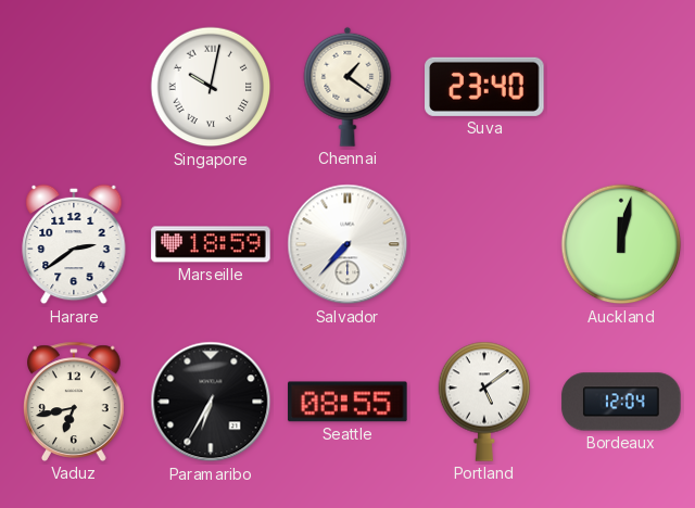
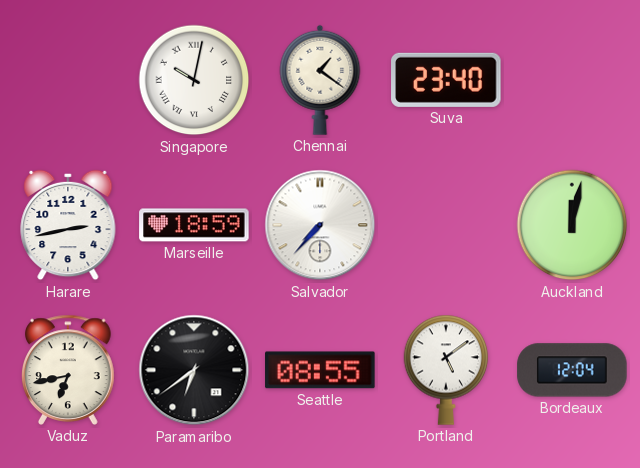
Harare: 2:39 -> 2:43
Paramaribo: 6:35 -> 6:39
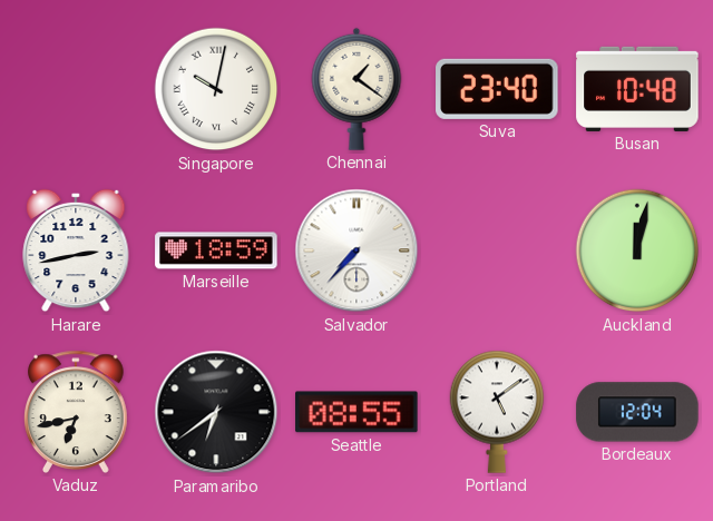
Busan: none -> 10:48
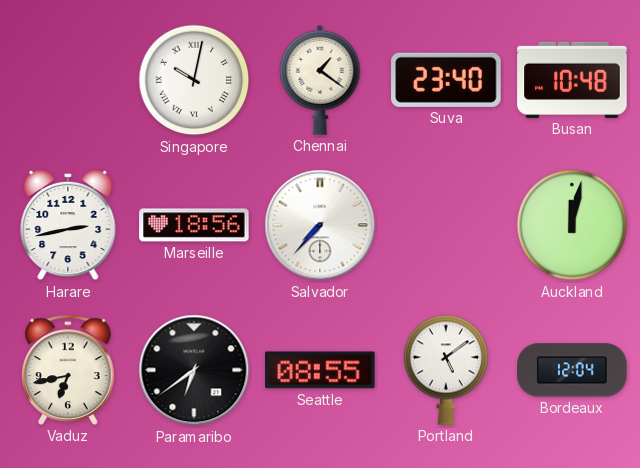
Marseille: 18:59 -> 18:56
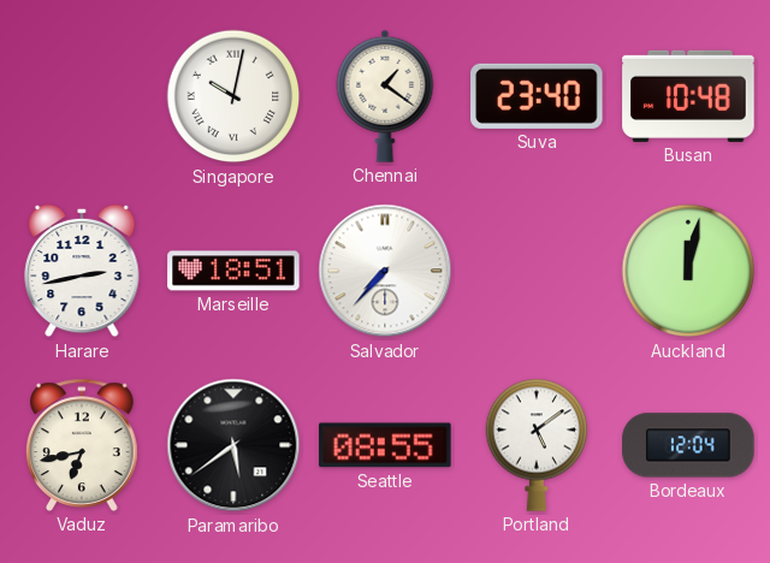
Marseille: 18:56 -> 18:51
Paramaribo: 6:39 -> 5:39
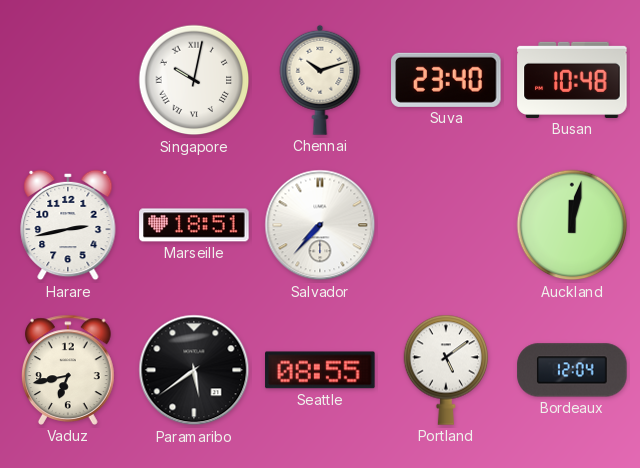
Chennai: 1:21 -> 10:12
